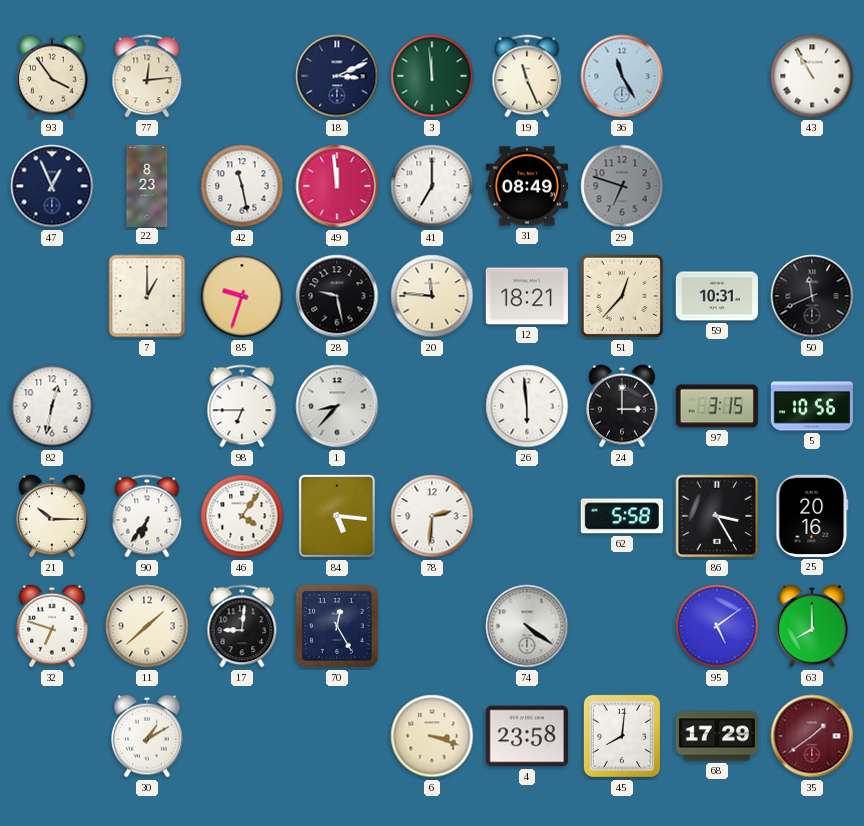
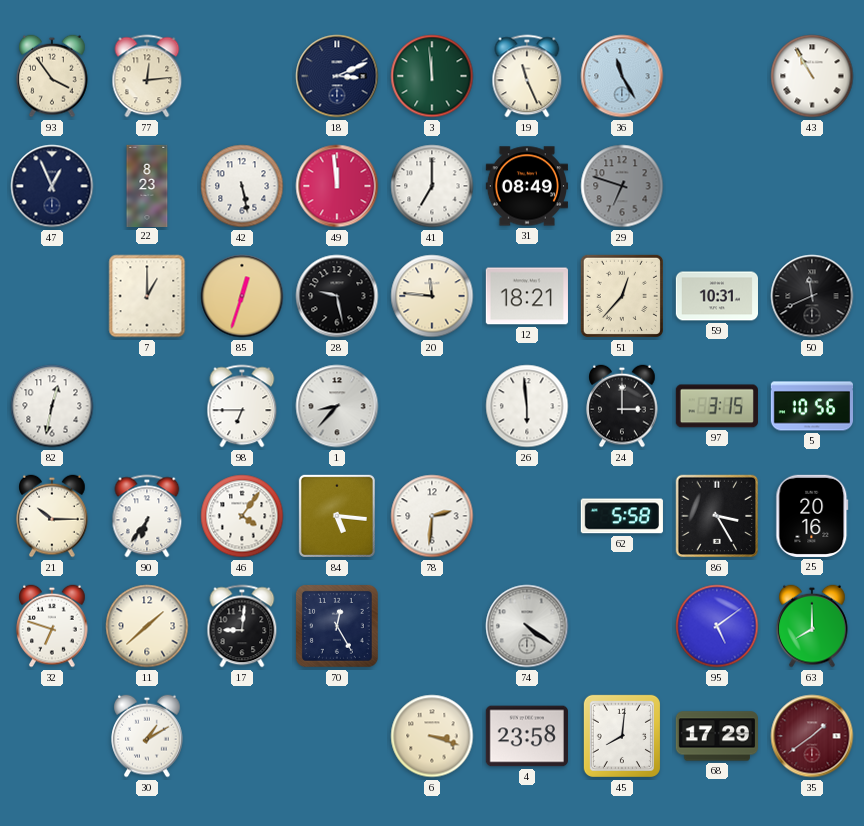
42: 11:28 -> 5:28
85: 9:33 -> 12:33
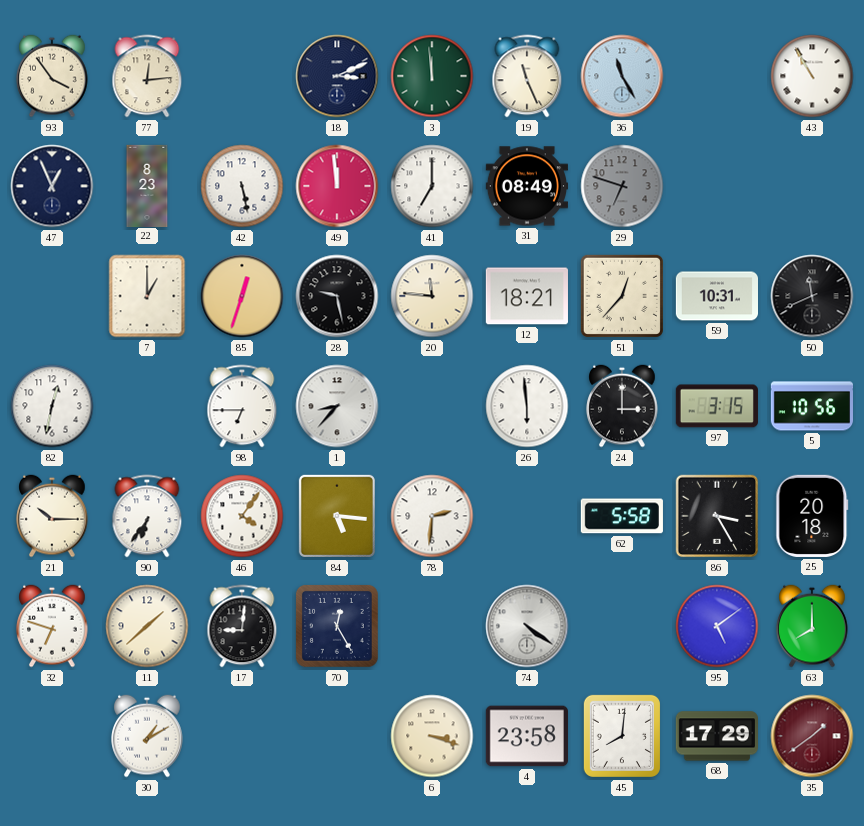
25: 20:16 -> 20:18
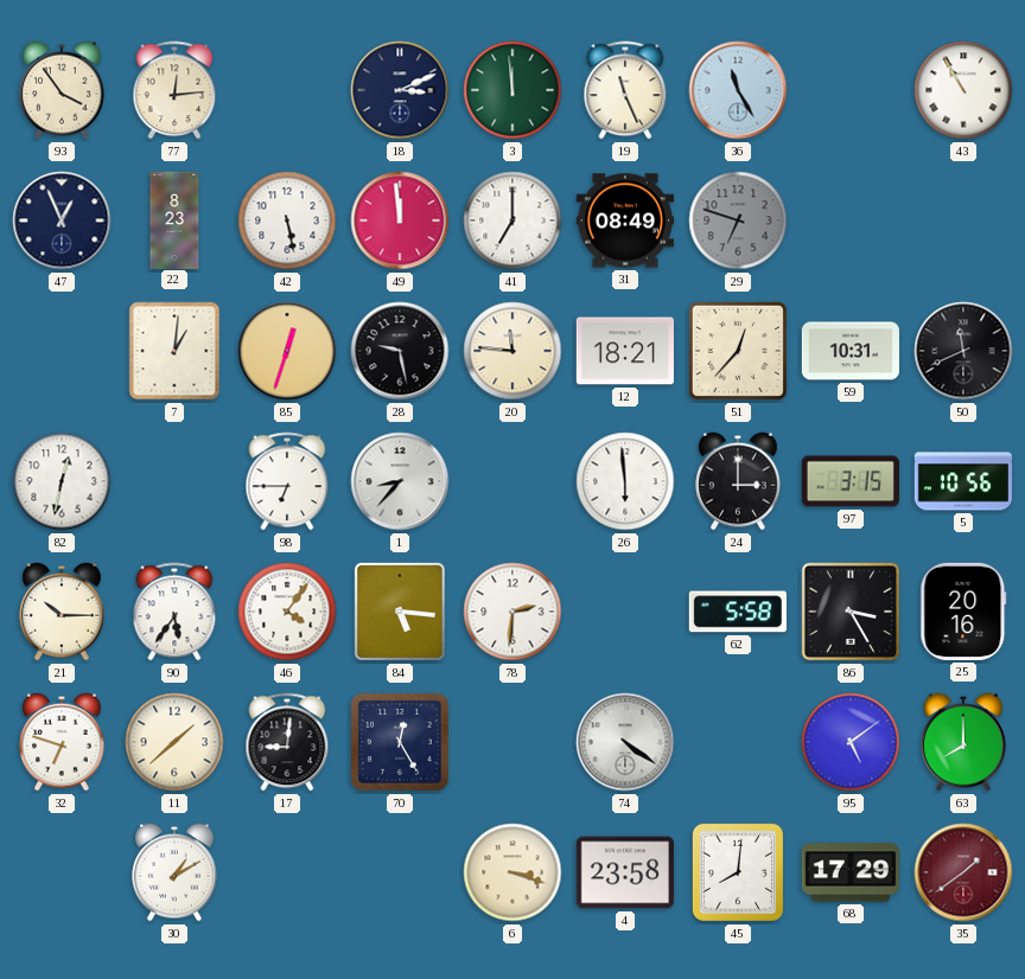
7: 1:00 -> 1:01
90: 6:36 -> 5:36
25: 20:18 -> 20:16
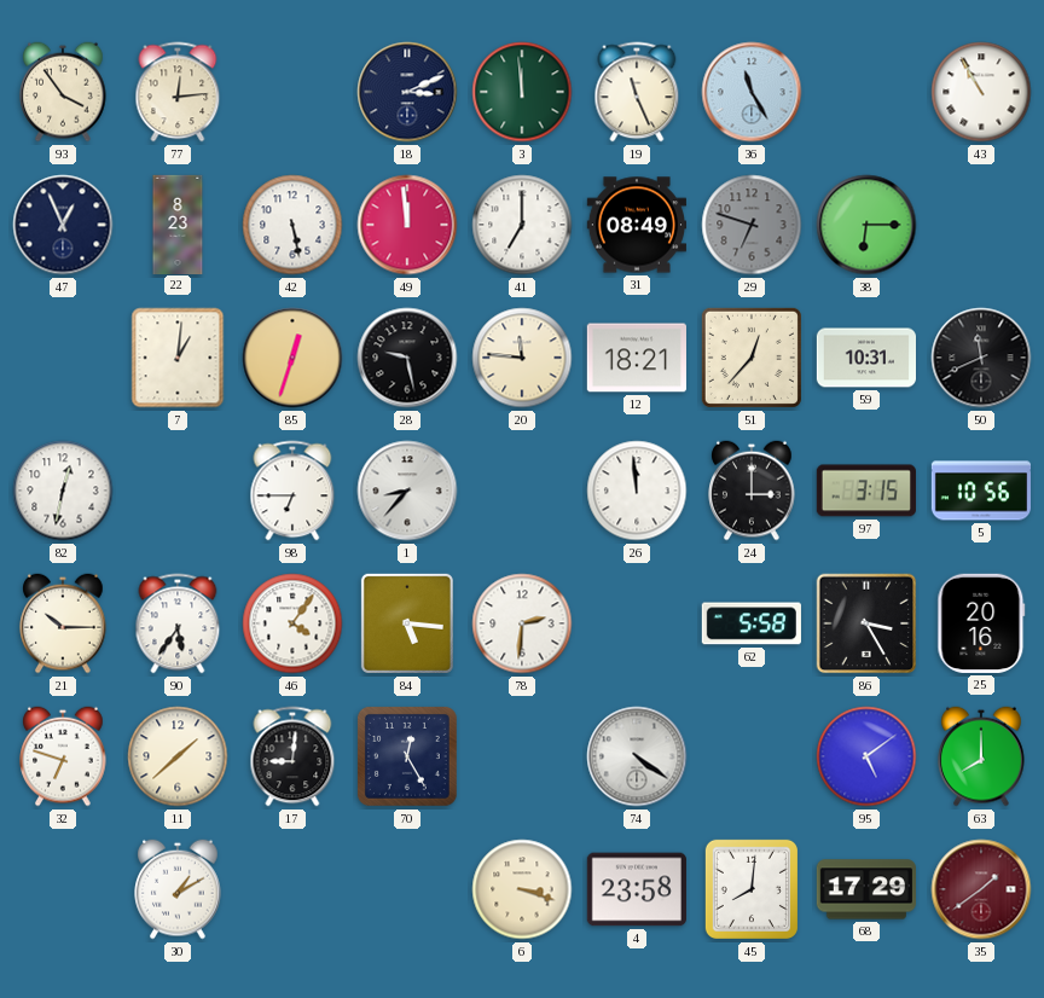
38: none -> 6:15
26: 5:59 -> 11:59
